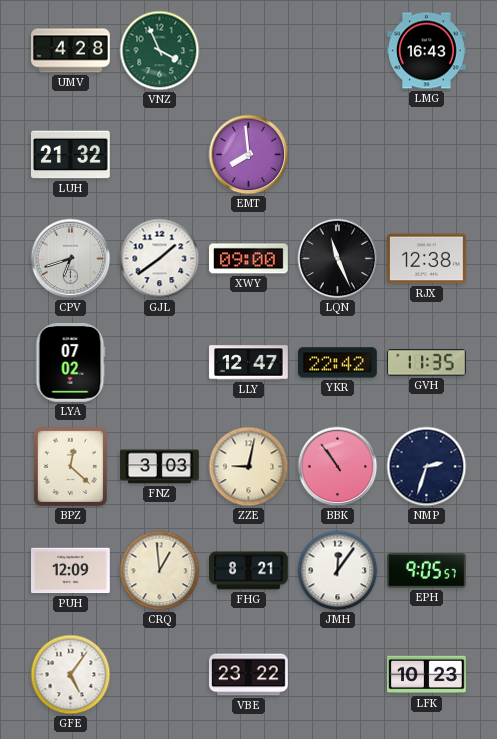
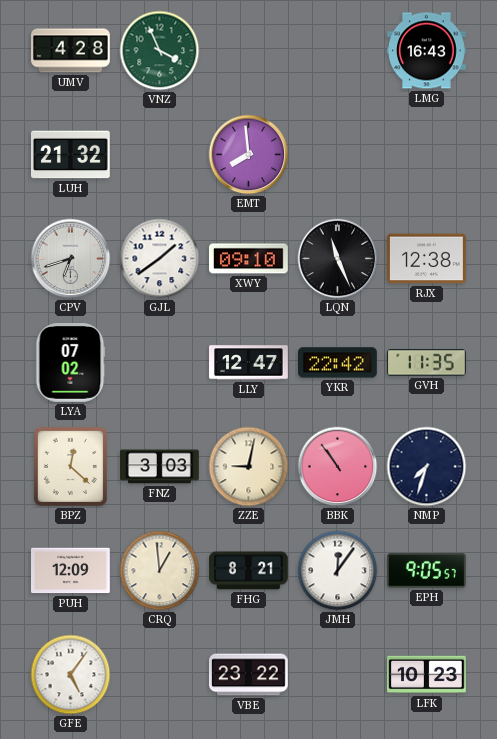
XWY: 09:00 -> 09:10
NMP: 2:33 -> 7:33
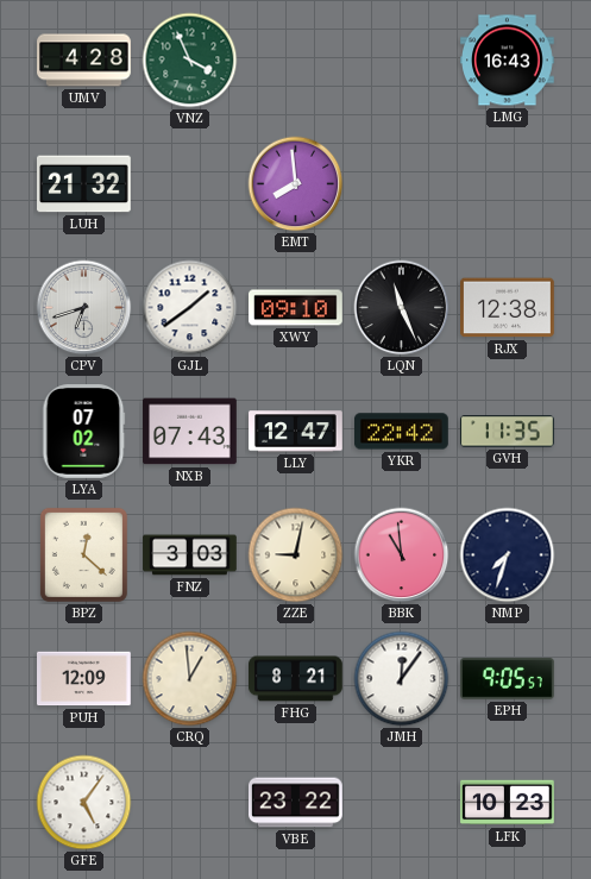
NXB: none -> 07:43
BBK: 10:54 -> 10:59
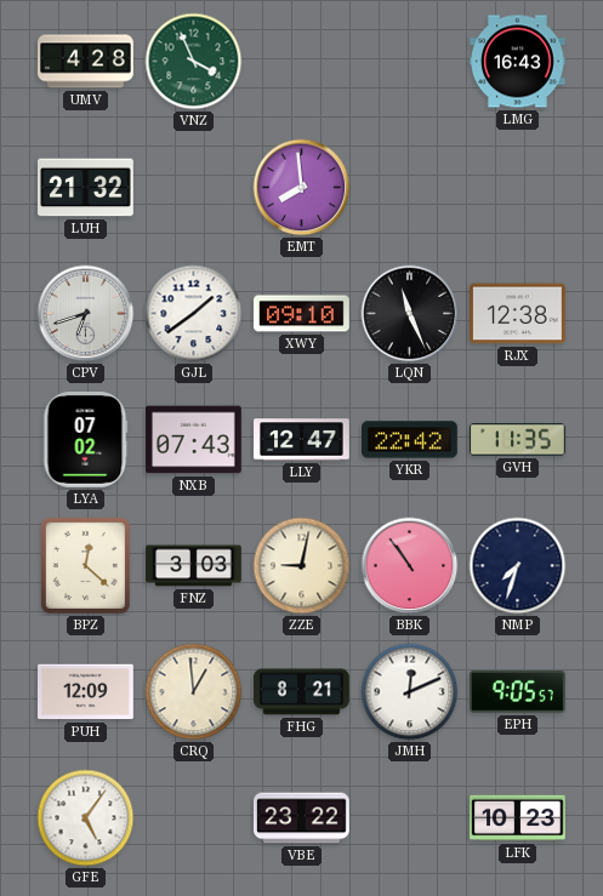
BBK: 10:59 -> 10:54
JMH: 12:06 -> 12:11
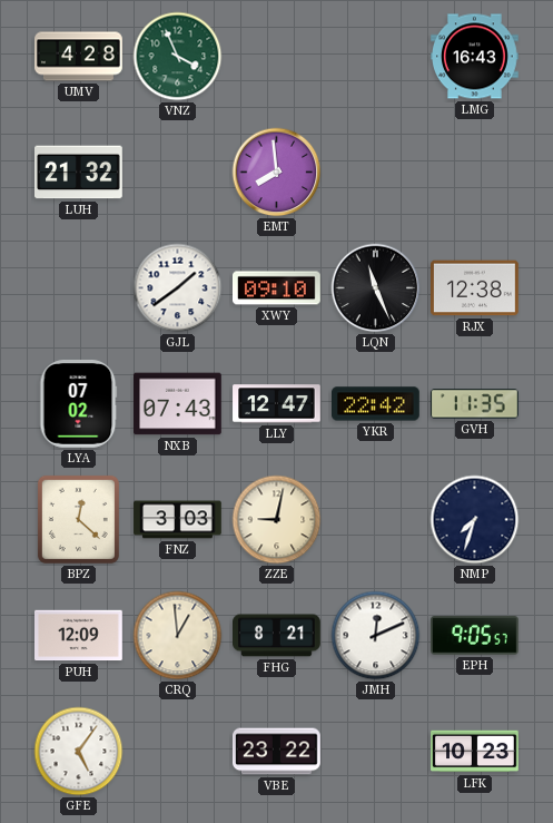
CPV: 6:42 -> none
BBK: 10:54 -> none
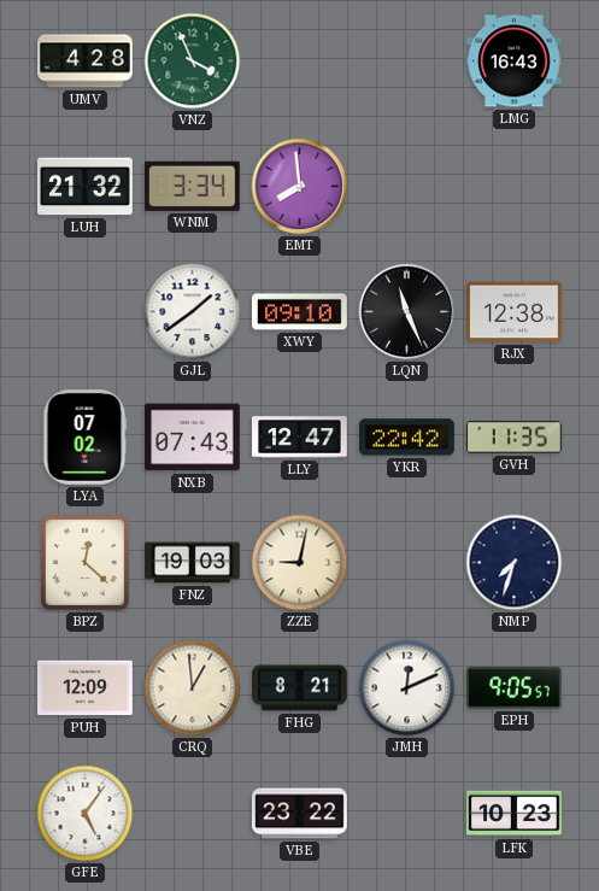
WNM: none -> 3:34
FNZ: 3:03 -> 19:03
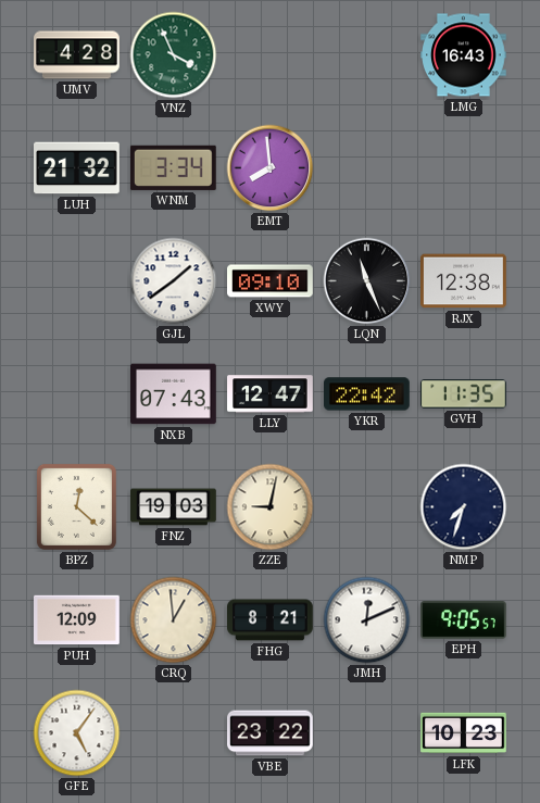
LYA: 07:02 -> none
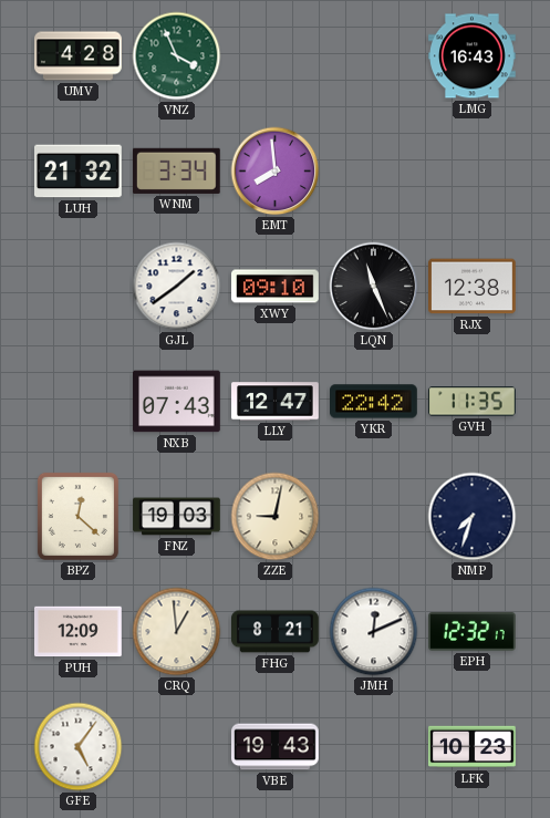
EPH: 9:05 -> 12:32
VBE: 23:22 -> 19:43
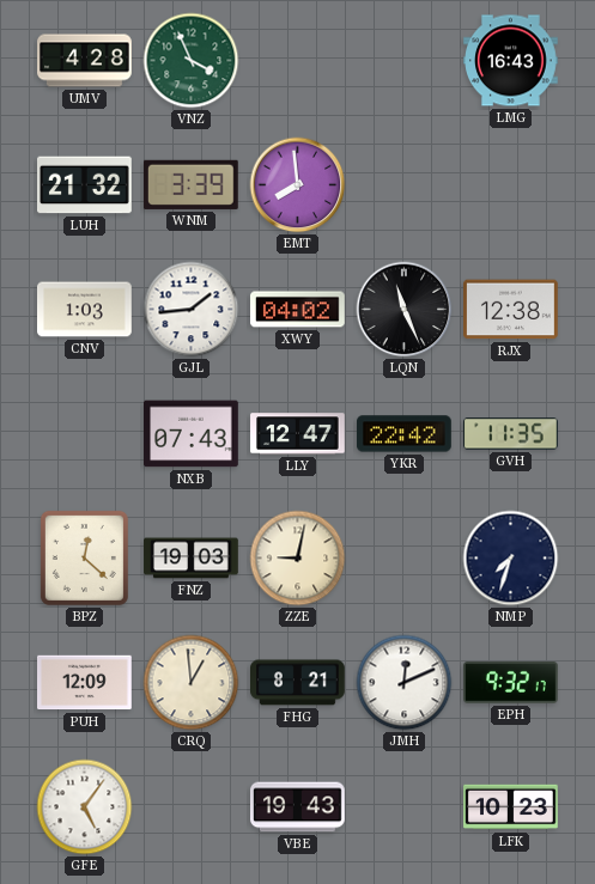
WNM: 3:34 -> 3:39
CNV: none -> 1:03
GJL: 1:39 -> 1:44
XWY: 09:10 -> 04:02
EPH: 12:32 -> 9:32
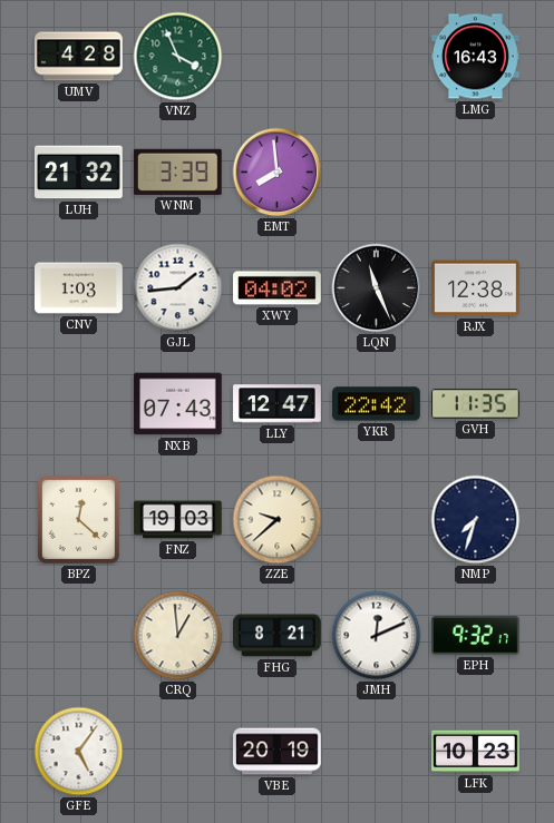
ZZE: 9:02 -> 9:38
PUH: 12:09 -> none
VBE: 19:43 -> 20:19
